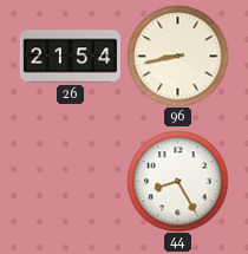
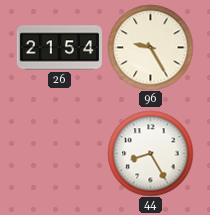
96: 8:43 -> 9:25
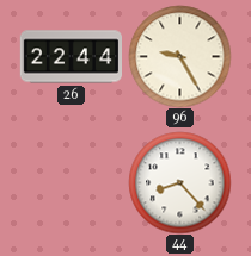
26: 21:54 -> 22:44
44: 8:25 -> 8:23
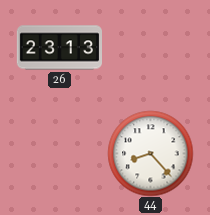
26: 22:44 -> 23:13
96: 9:25 -> none
